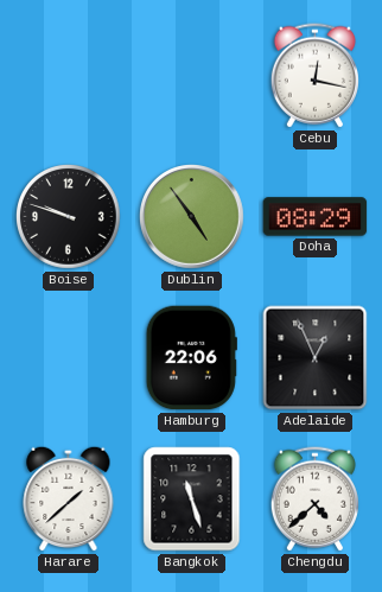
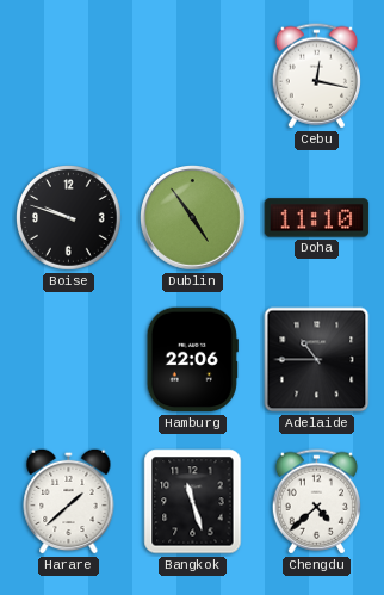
Doha: 08:29 -> 11:10
Adelaide: 12:56 -> 10:45
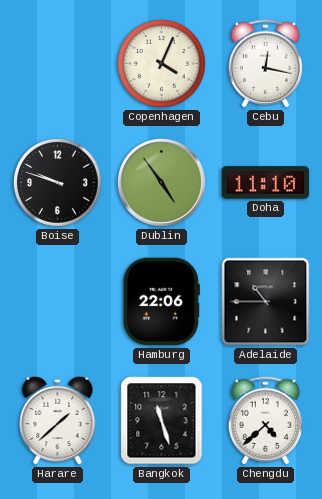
Copenhagen: none -> 4:04
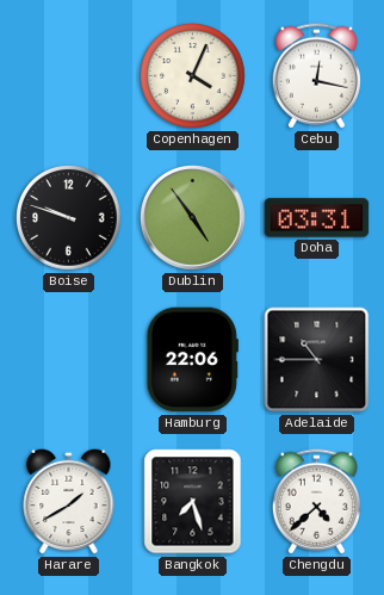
Doha: 11:10 -> 03:31
Harare: 1:38 -> 1:40
Bangkok: 11:27 -> 7:27
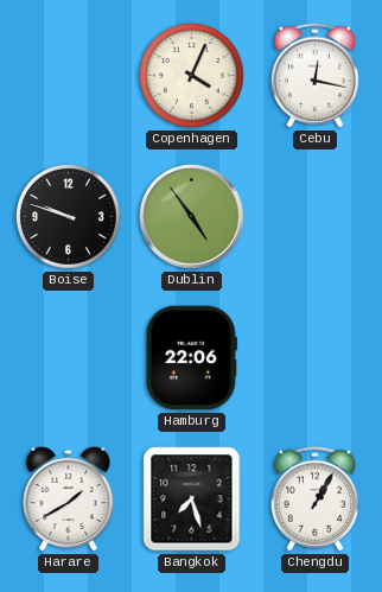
Doha: 03:31 -> none
Adelaide: 10:45 -> none
Chengdu: 4:38 -> 1:05
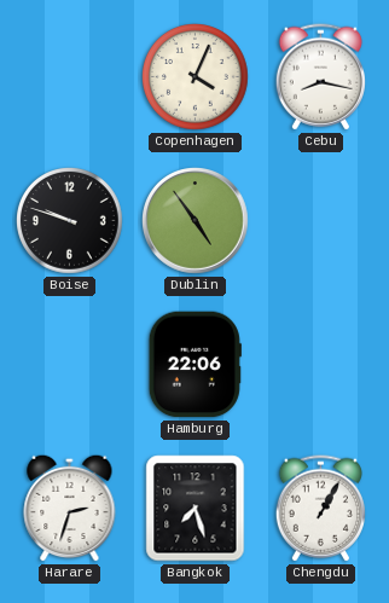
Cebu: 12:17 -> 8:17
Harare: 1:40 -> 2:33
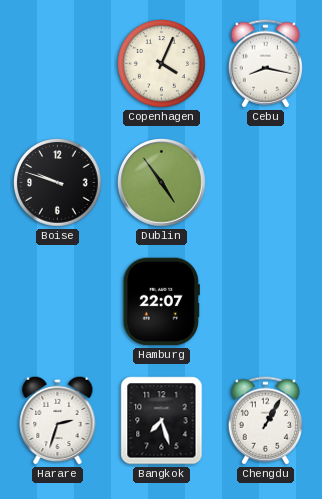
Hamburg: 22:06 -> 22:07
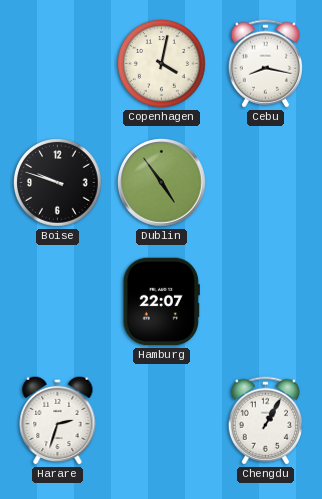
Copenhagen: 4:04 -> 4:02
Bangkok: 7:27 -> none
